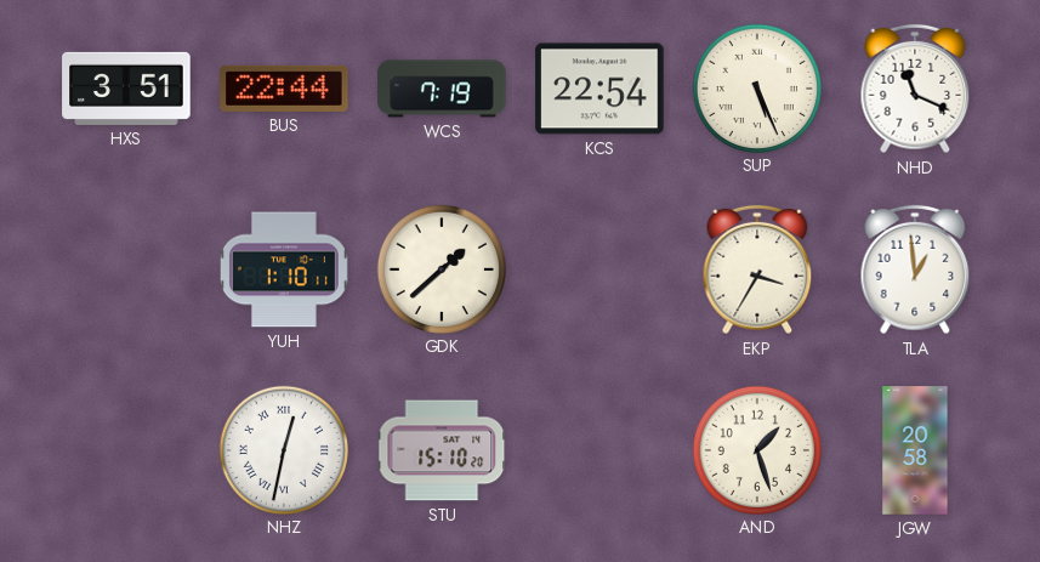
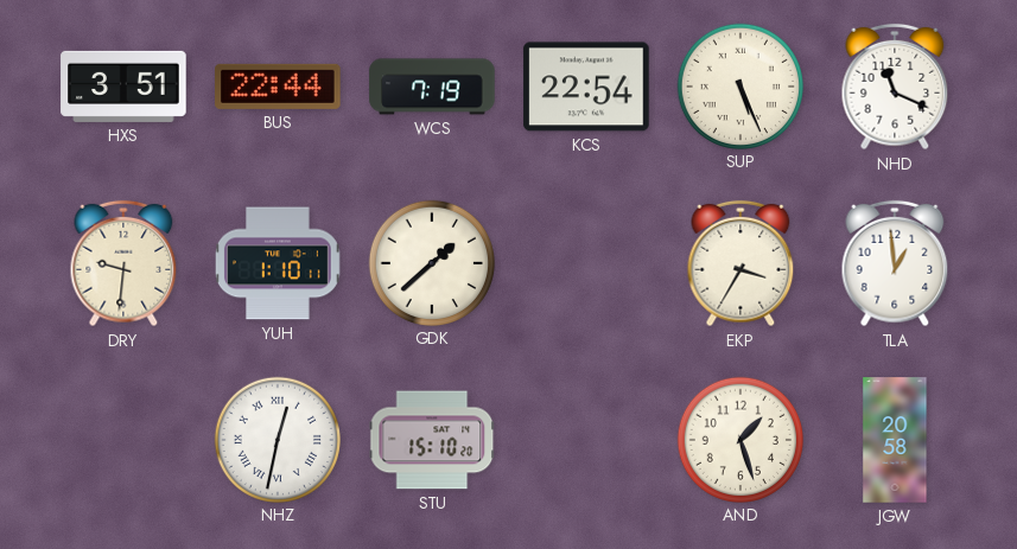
DRY: none -> 9:31
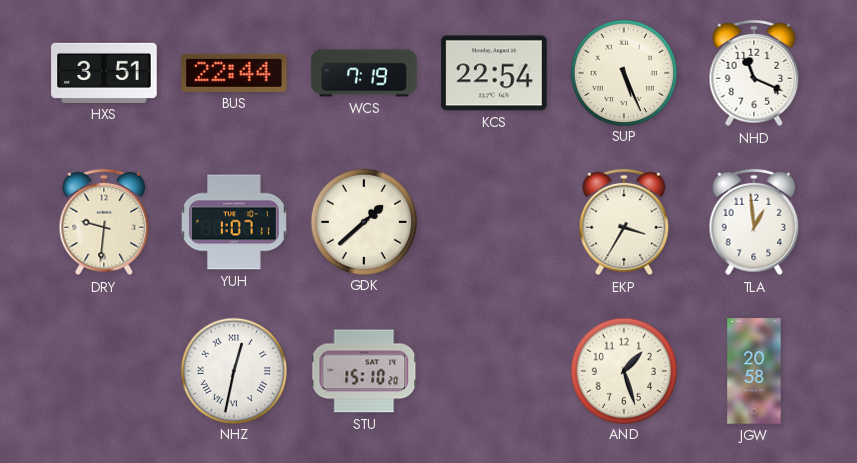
YUH: 1:10 -> 1:07
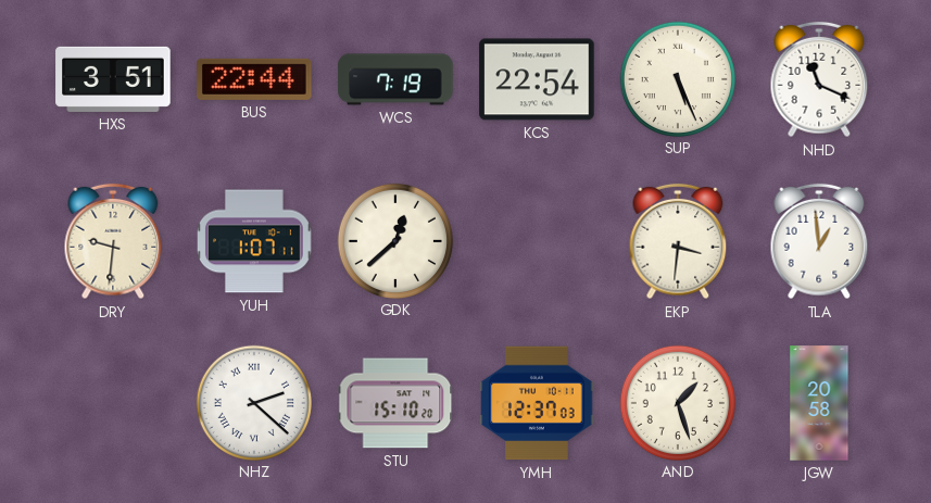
GDK: 1:38 -> 12:38
EKP: 3:35 -> 3:31
NHZ: 12:32 -> 2:22
YMH: none -> 12:37
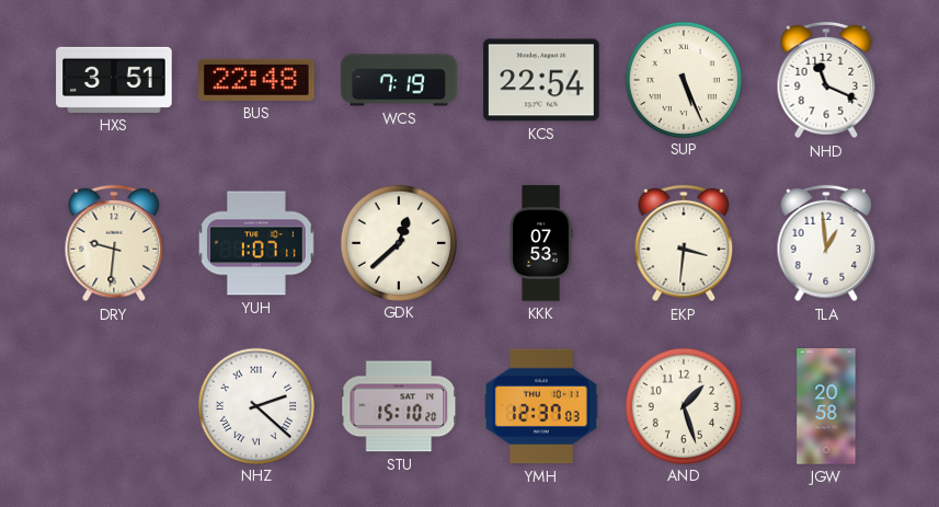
BUS: 22:44 -> 22:48
KKK: none -> 07:53
